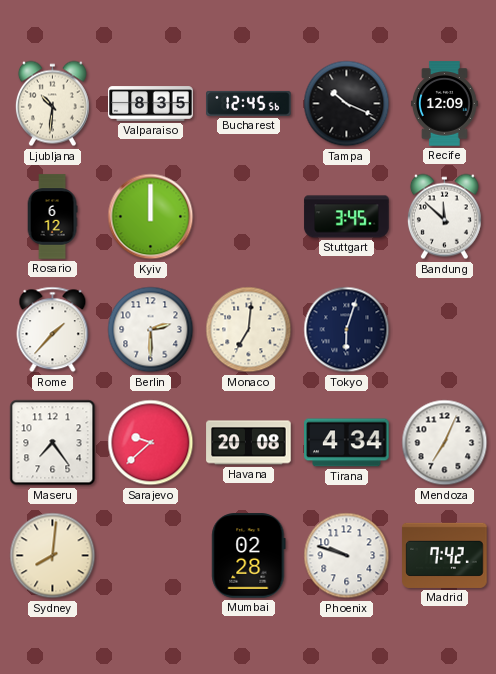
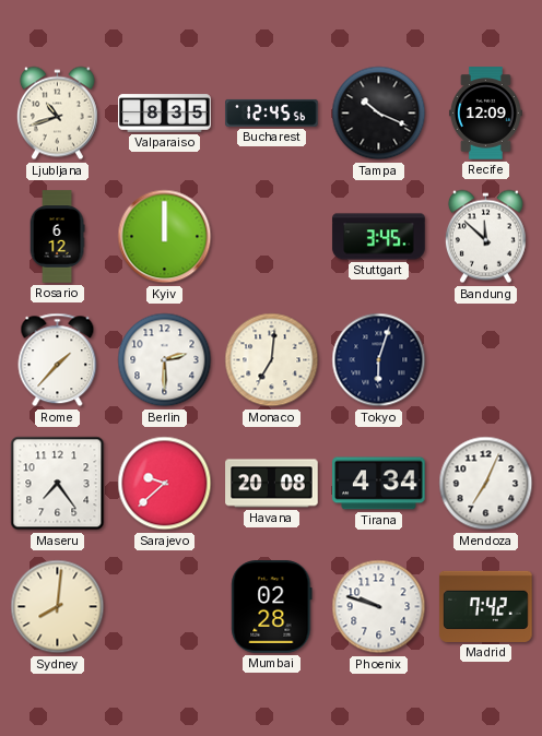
Ljubljana: 10:31 -> 10:42
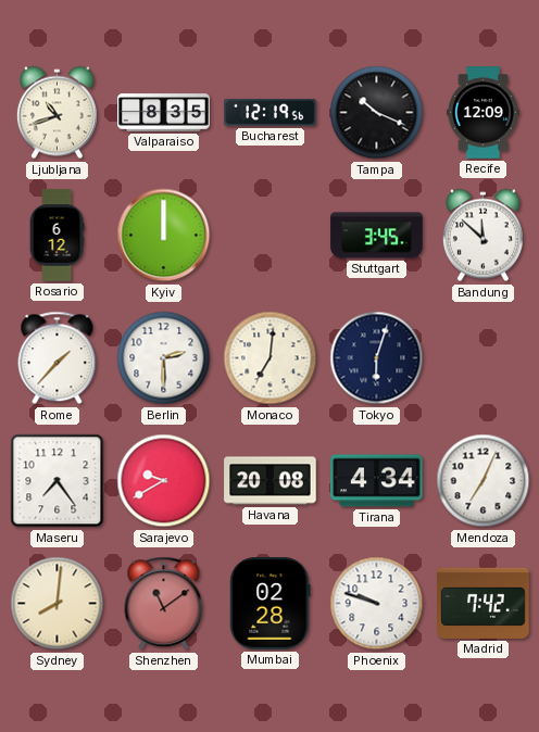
Bucharest: 12:45 -> 12:19
Sarajevo: 9:38 -> 9:40
Shenzhen: none -> 11:09
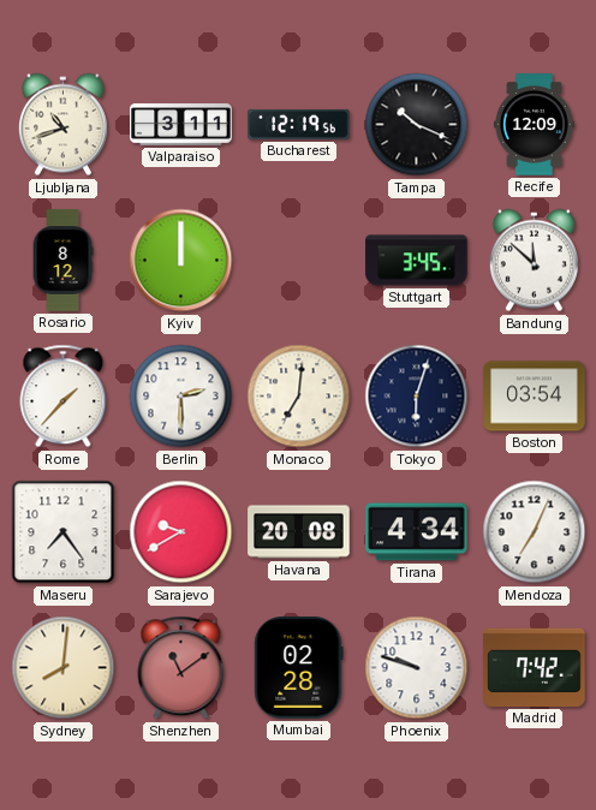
Valparaiso: 8:35 -> 3:11
Rosario: 6:12 -> 8:12
Boston: none -> 03:54
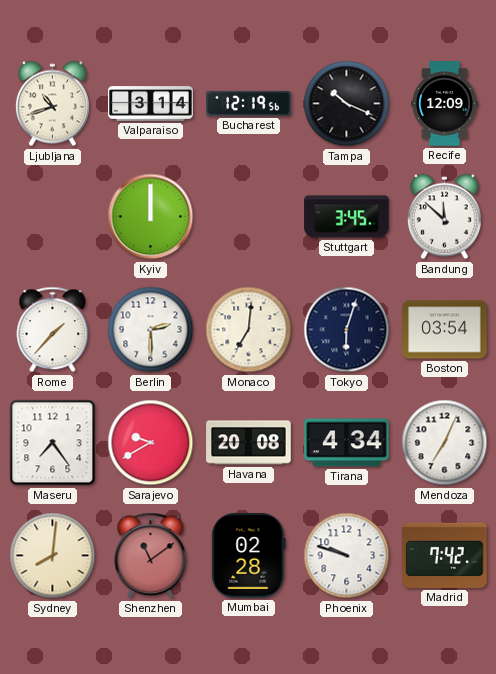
Valparaiso: 3:11 -> 3:14
Rosario: 8:12 -> none
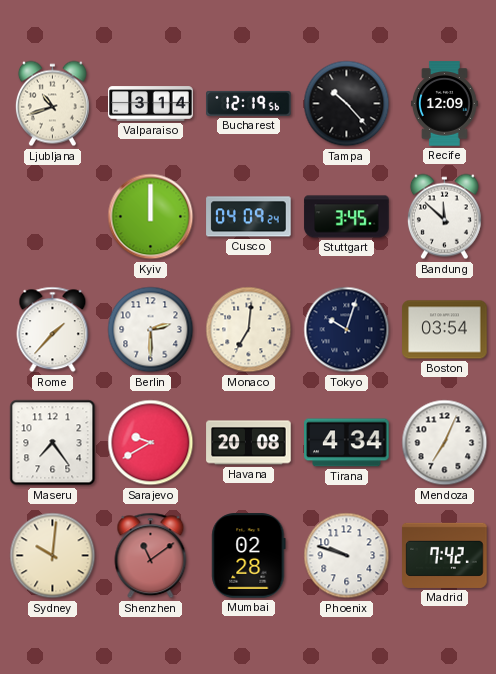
Tampa: 10:19 -> 10:23
Cusco: none -> 04:09
Tokyo: 6:03 -> 10:03
Sydney: 8:01 -> 10:01
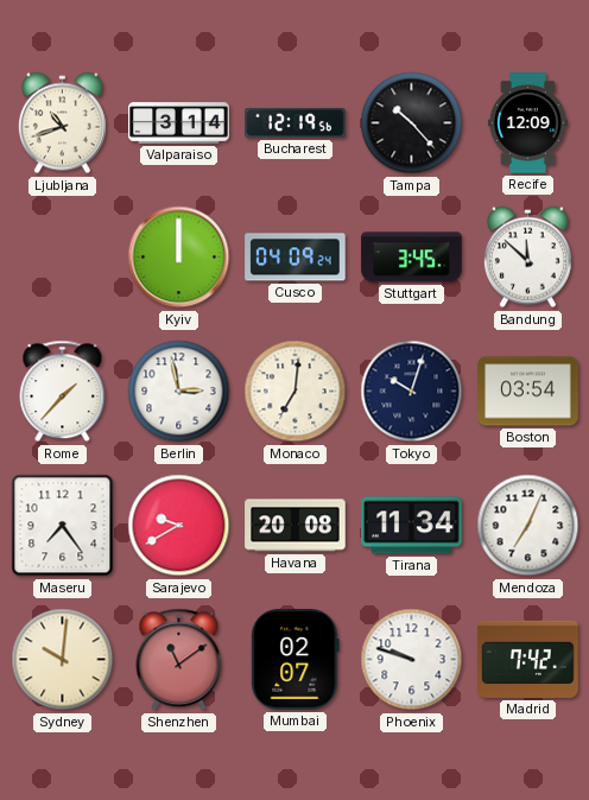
Berlin: 2:30 -> 2:58
Tirana: 4:34 -> 11:34
Mumbai: 02:28 -> 02:07
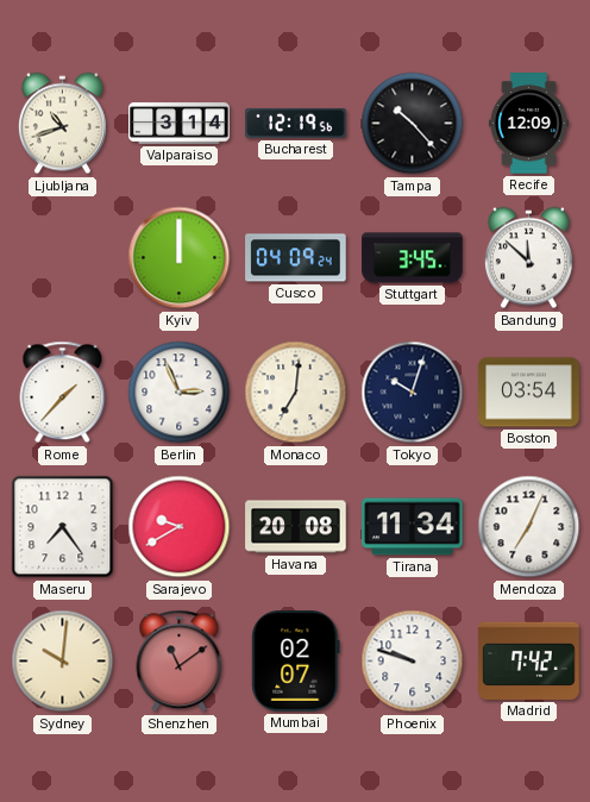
Berlin: 2:58 -> 2:56
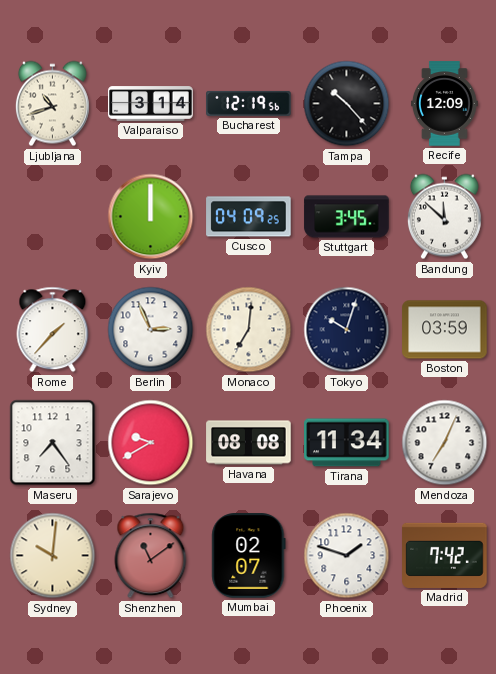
Cusco: 04:09:24 -> 04:09:25
Boston: 03:54 -> 03:59
Havana: 20:08 -> 08:08
Phoenix: 9:48 -> 1:48
